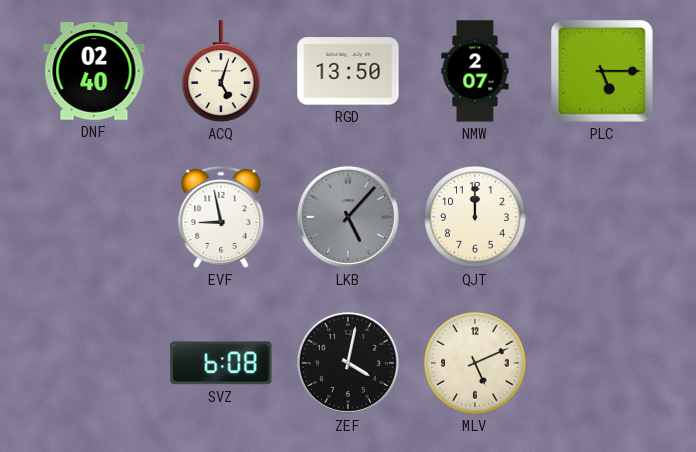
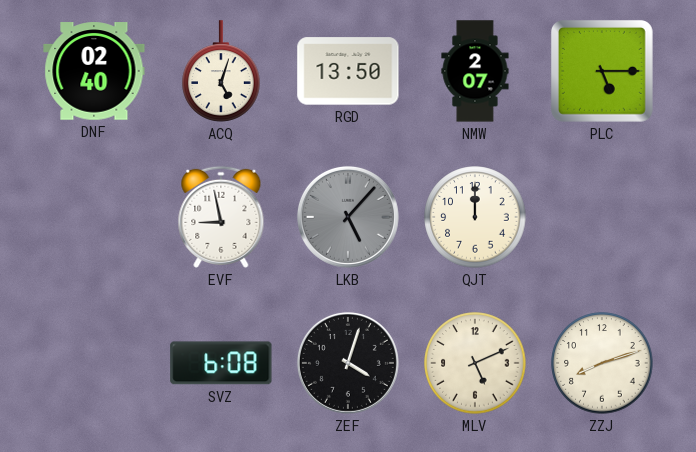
ZEF: 4:02 -> 4:03
ZZJ: none -> 8:12
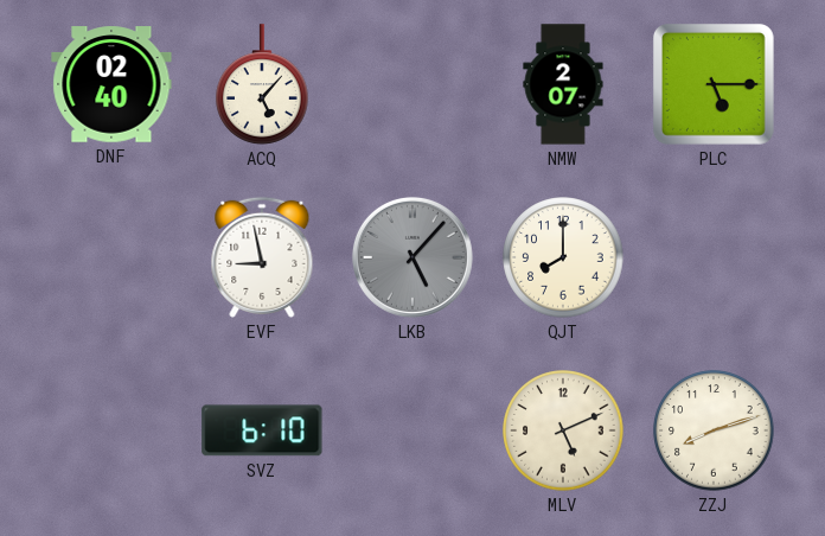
ACQ: 5:03 -> 5:07
RGD: 13:50 -> none
QJT: 12:00 -> 8:00
SVZ: 6:08 -> 6:10
ZEF: 4:03 -> none
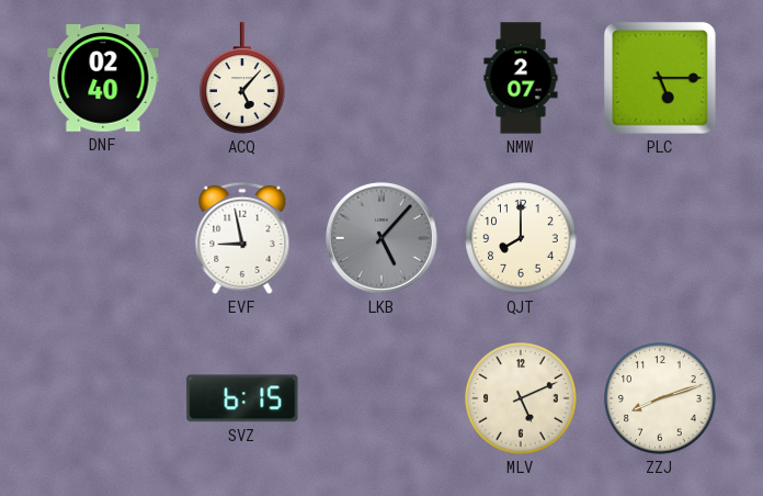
SVZ: 6:10 -> 6:15
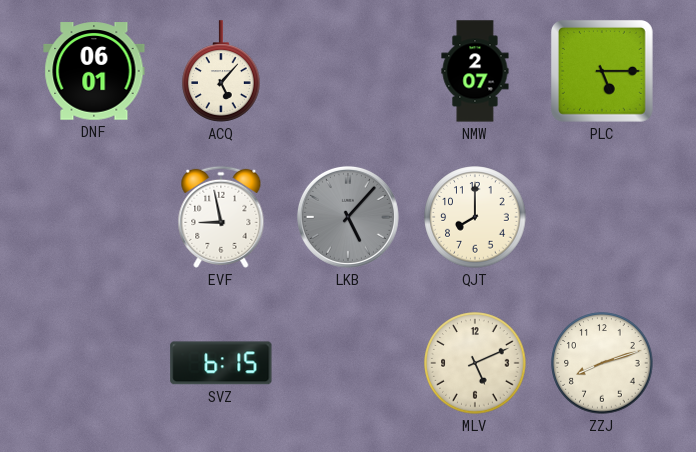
DNF: 02:40 -> 06:01
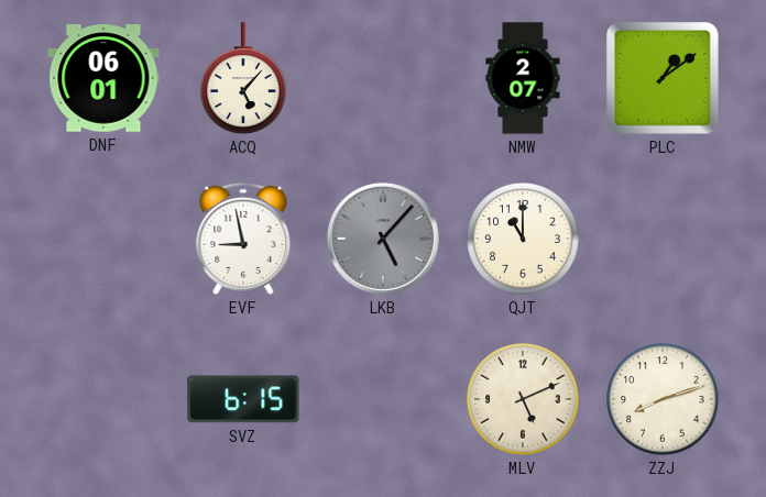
PLC: 5:15 -> 1:09
QJT: 8:00 -> 11:00
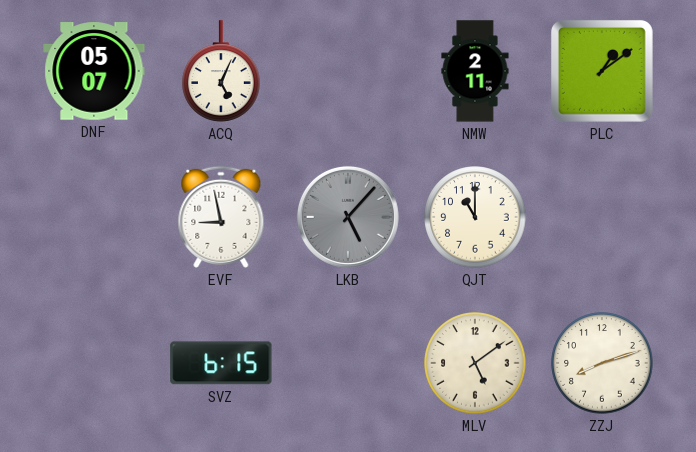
DNF: 06:01 -> 05:07
ACQ: 5:07 -> 5:04
NMW: 2:07 -> 2:11
MLV: 5:11 -> 5:09
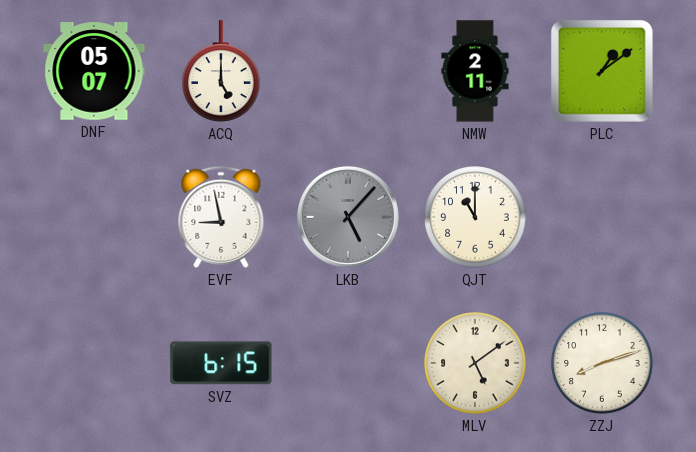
ACQ: 5:04 -> 5:00
